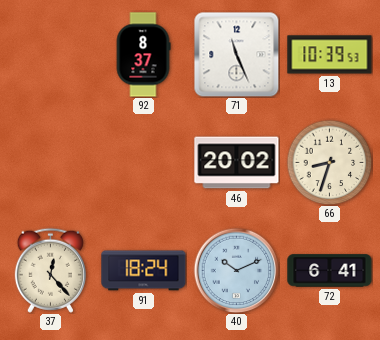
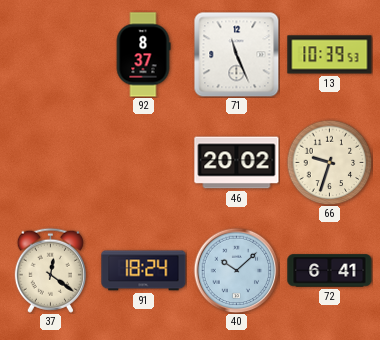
66: 8:33 -> 9:33
37: 12:23 -> 12:21
40: 10:11 -> 10:08
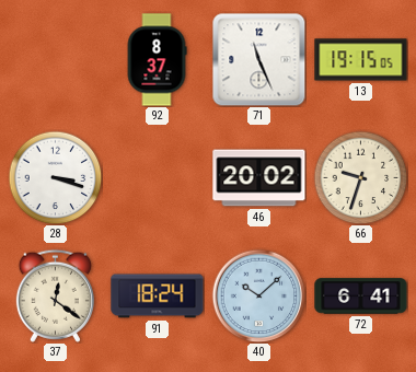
13: 10:39 -> 19:15
28: none -> 3:18
